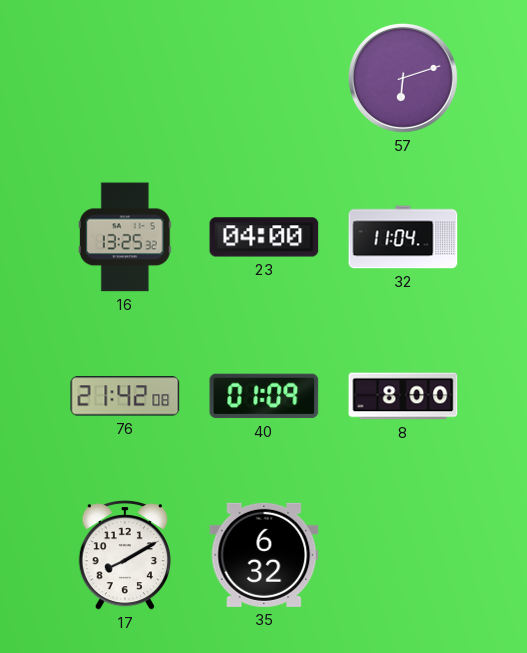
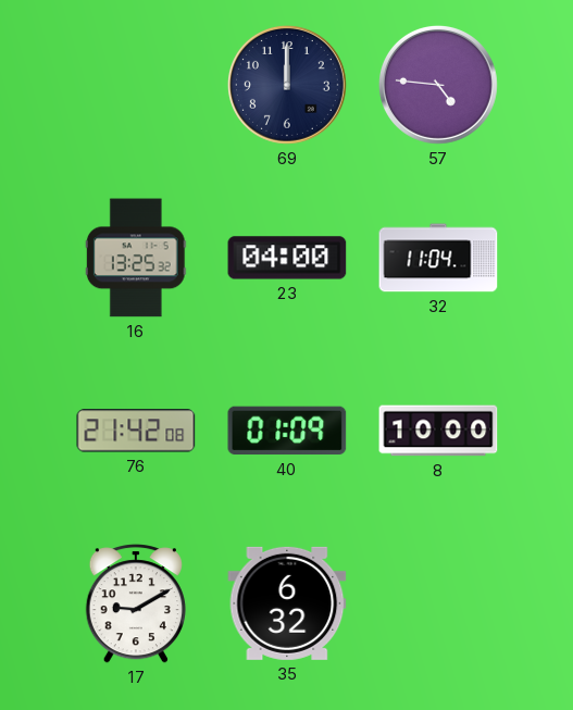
69: none -> 12:00
57: 6:12 -> 4:46
8: 8:00 -> 10:00
17: 8:10 -> 9:10
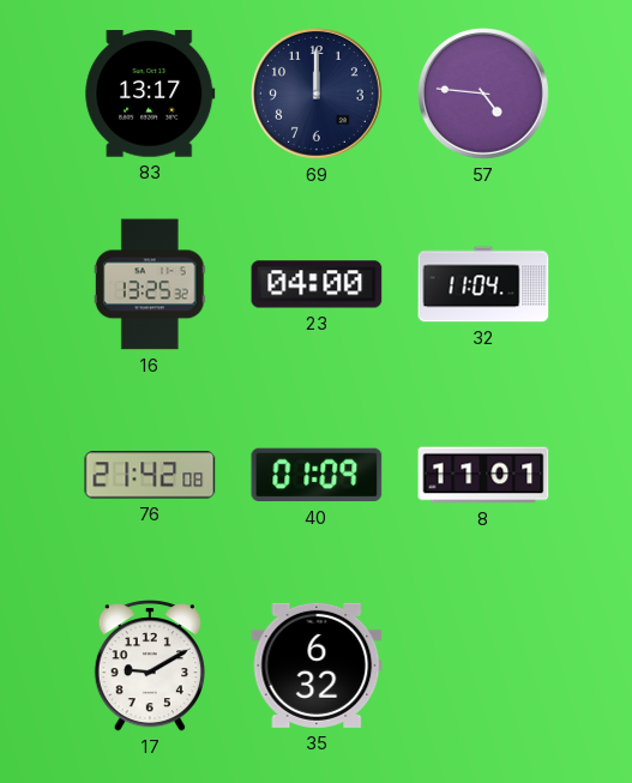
83: none -> 13:17
8: 10:00 -> 11:01
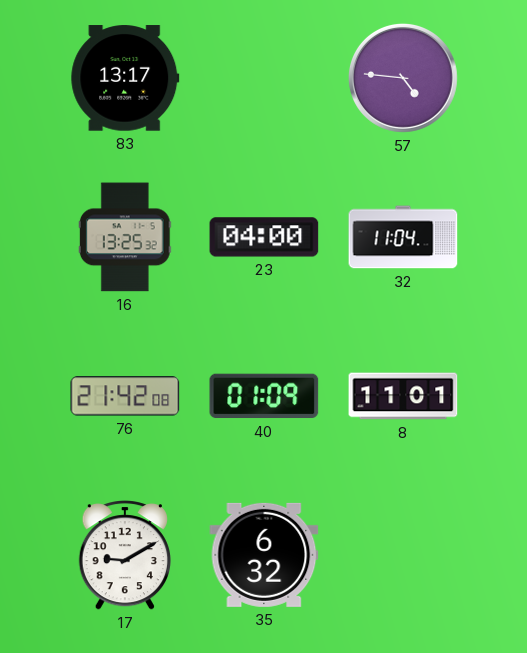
69: 12:00 -> none
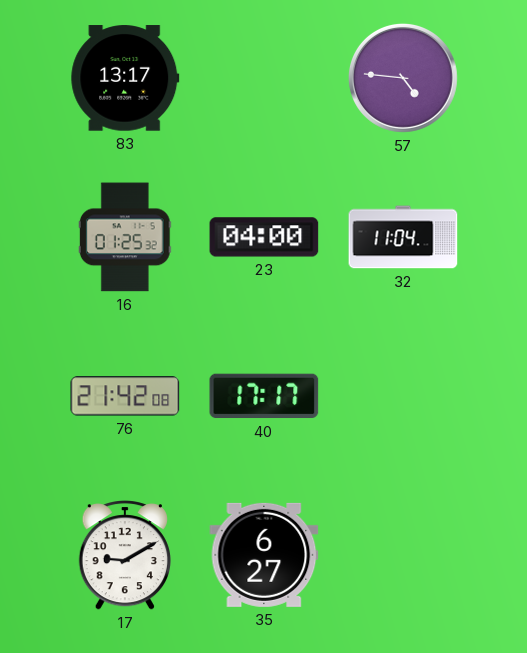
16: 13:25 -> 01:25
40: 01:09 -> 17:17
8: 11:01 -> none
35: 6:32 -> 6:27
